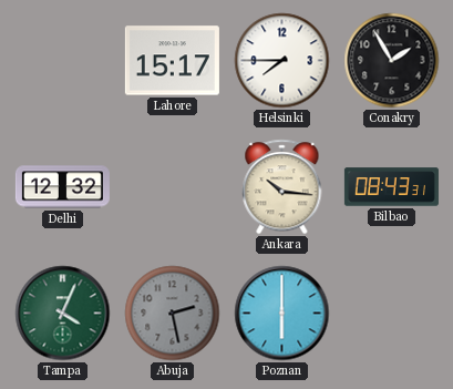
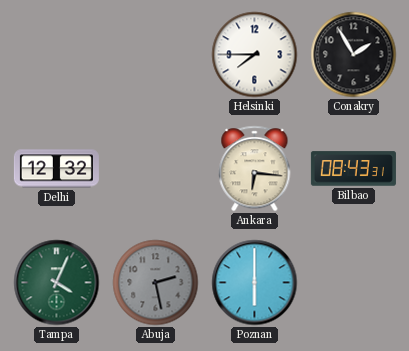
Lahore: 15:17 -> none
Ankara: 10:16 -> 6:16
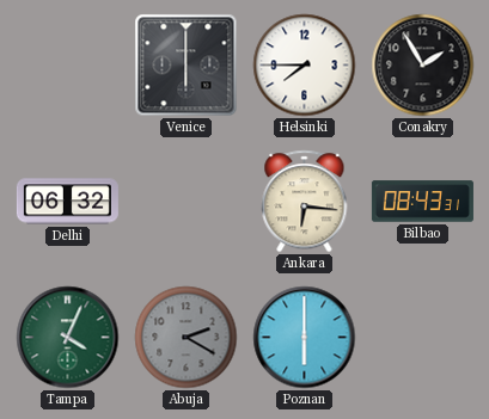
Venice: none -> 6:00
Delhi: 12:32 -> 06:32
Abuja: 2:28 -> 2:20
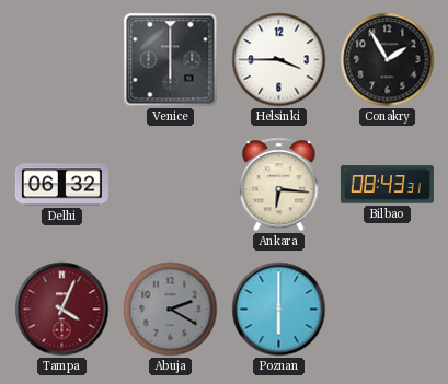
Helsinki: 7:45 -> 3:45
Tampa dial: green -> burgundy
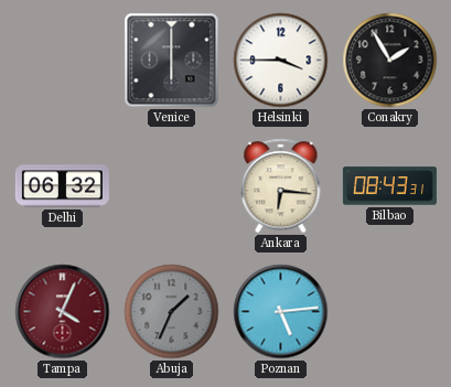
Abuja: 2:20 -> 1:34
Poznan: 6:00 -> 5:14
